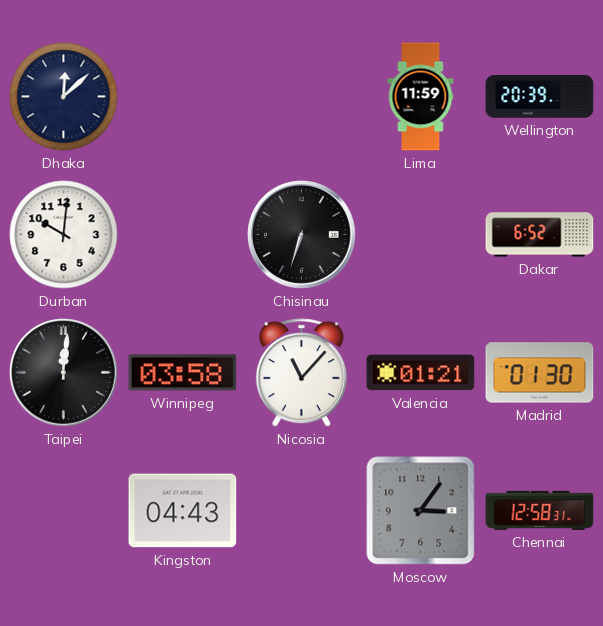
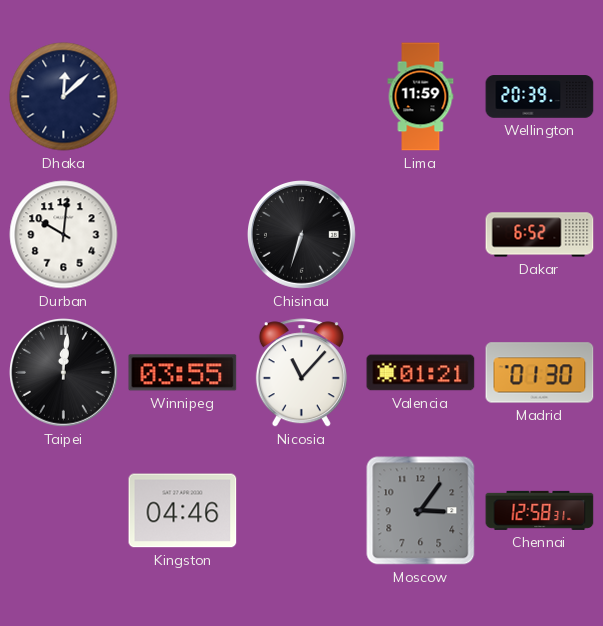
Winnipeg: 03:58 -> 03:55
Kingston: 04:43 -> 04:46
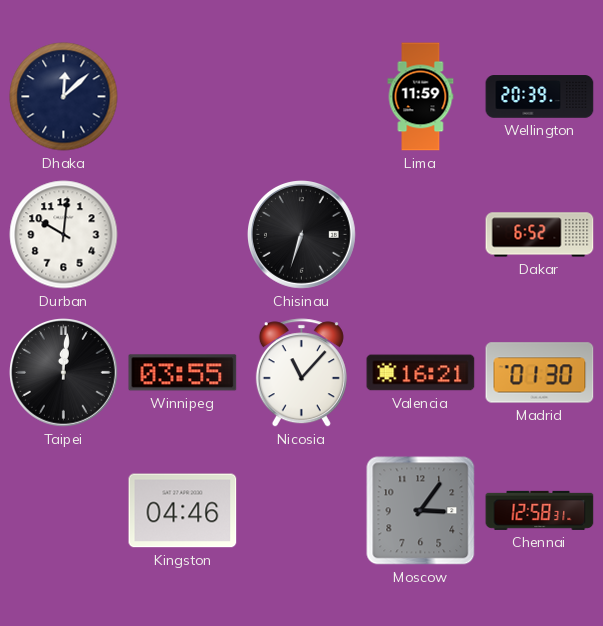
Valencia: 01:21 -> 16:21
